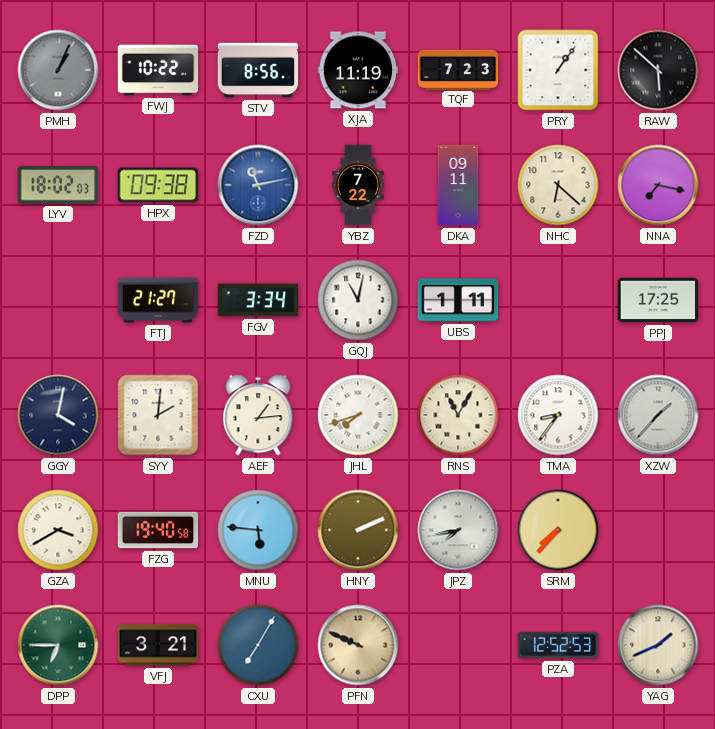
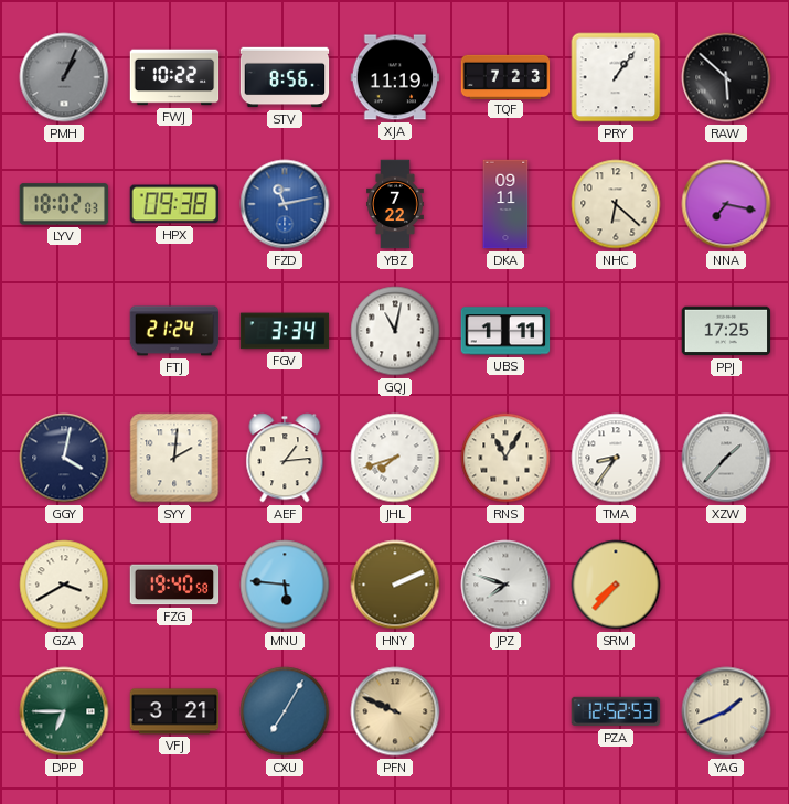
FTJ: 21:27 -> 21:24
JPZ: 7:43 -> 7:48
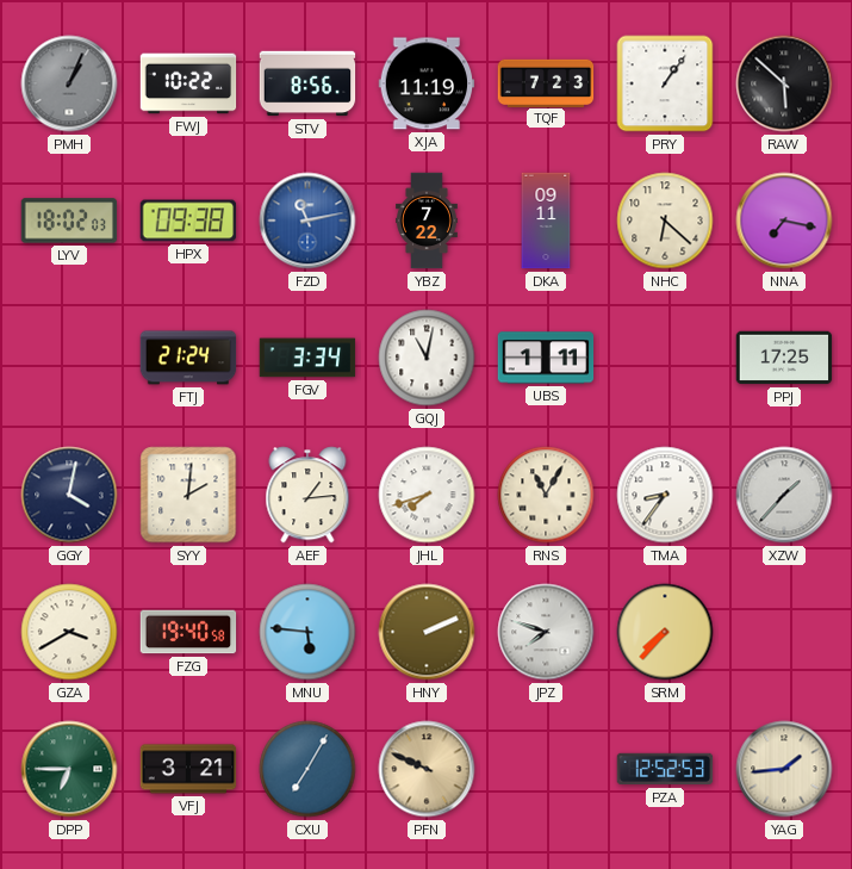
YAG: 1:41 -> 1:44
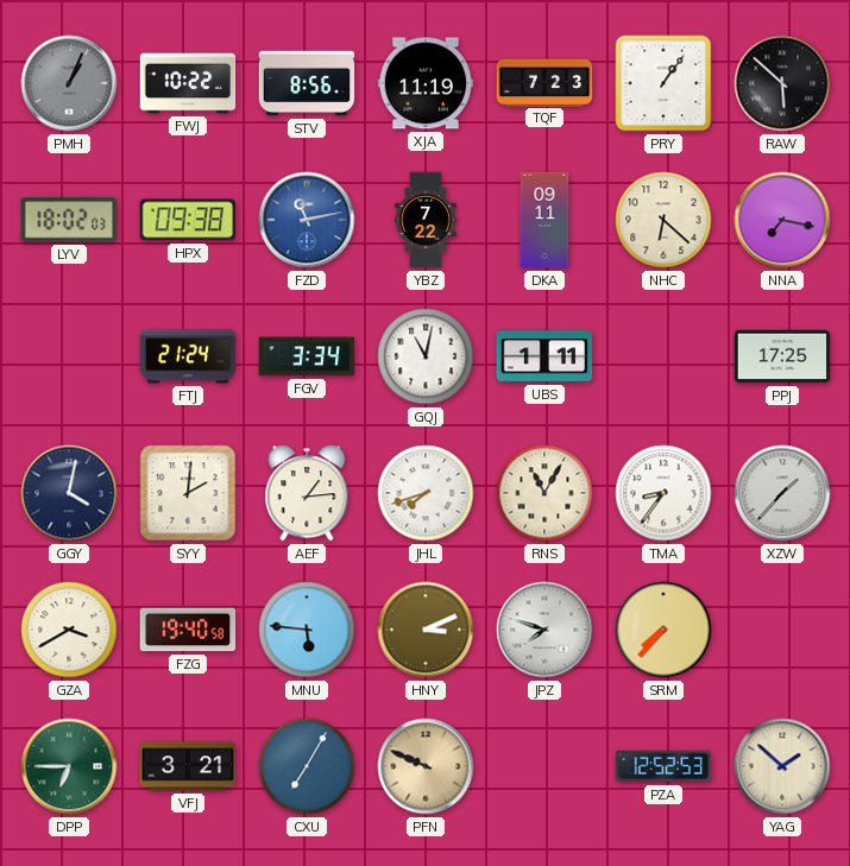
HNY: 2:11 -> 3:11
YAG: 1:44 -> 1:52
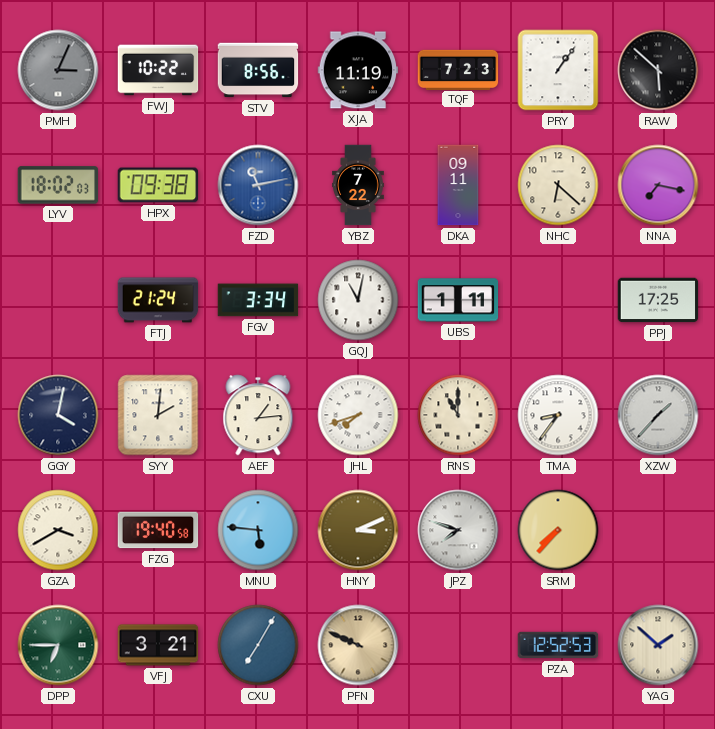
PMH: 1:04 -> 3:04
RNS: 11:05 -> 11:00
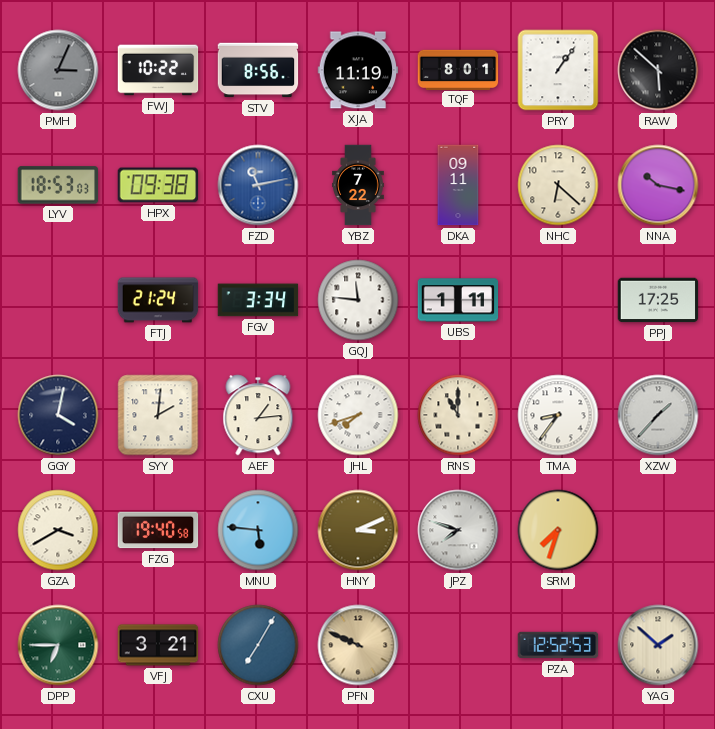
TQF: 7:23 -> 8:01
LYV: 18:02 -> 18:53
NNA: 7:17 -> 10:17
GQJ: 11:02 -> 11:46
SRM: 7:37 -> 7:33
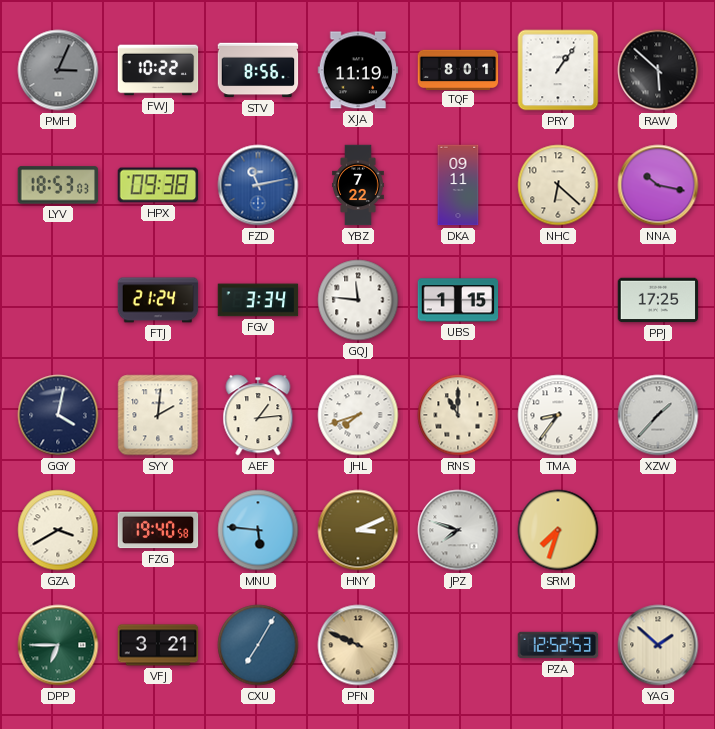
UBS: 1:11 -> 1:15
